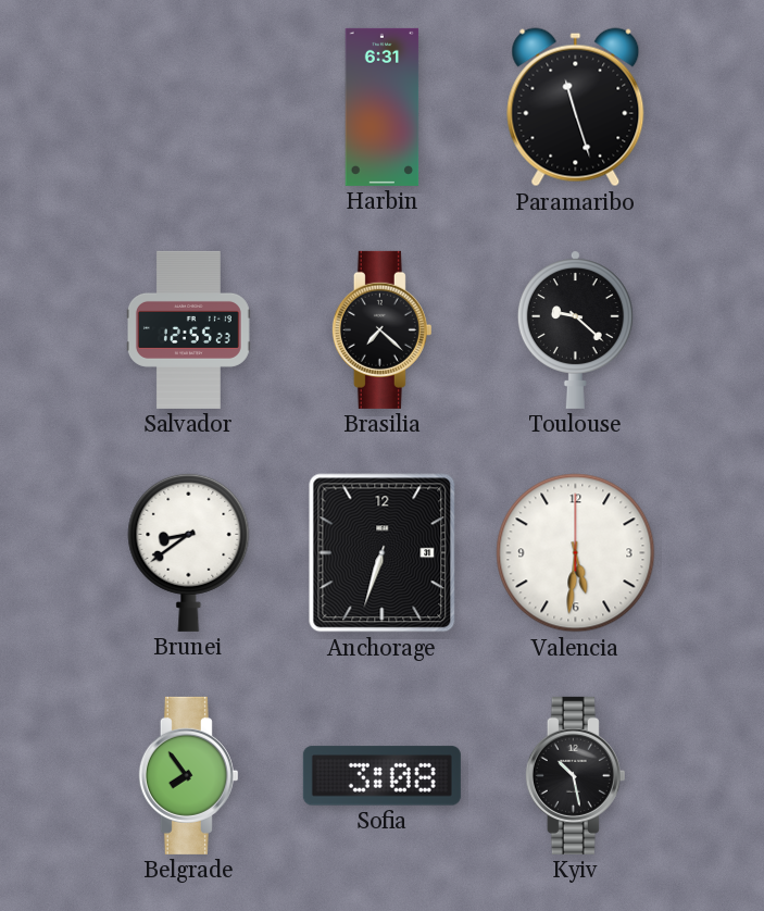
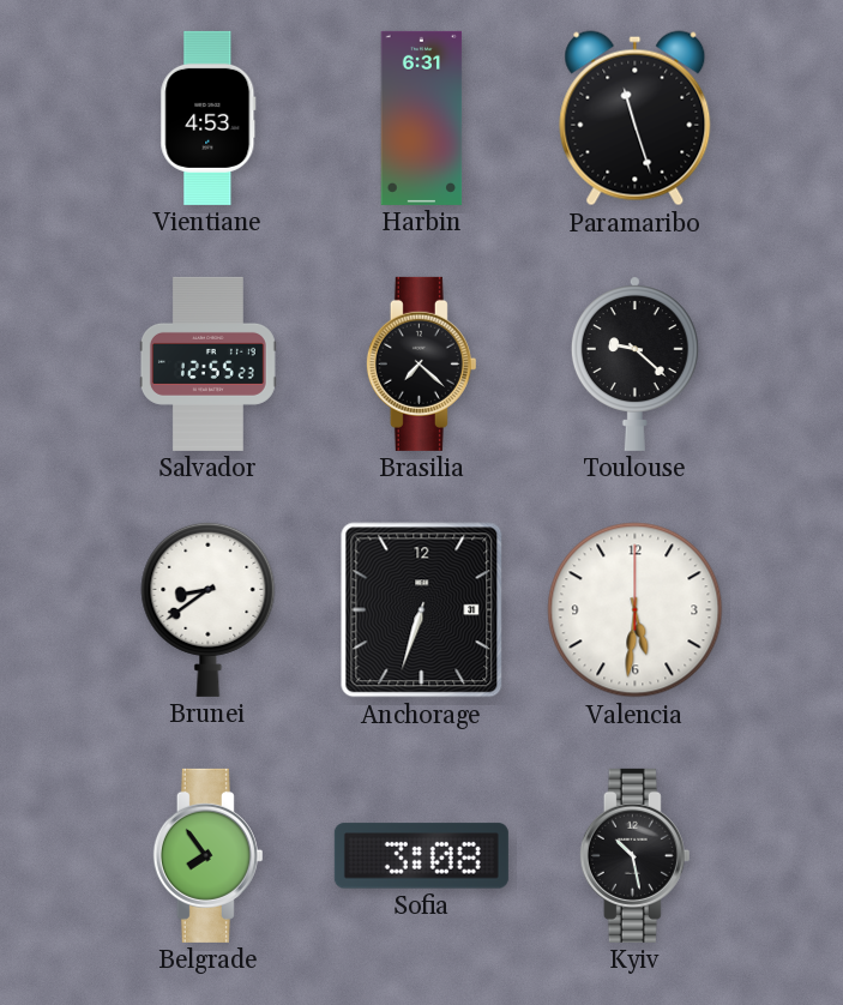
Vientiane: none -> 4:53
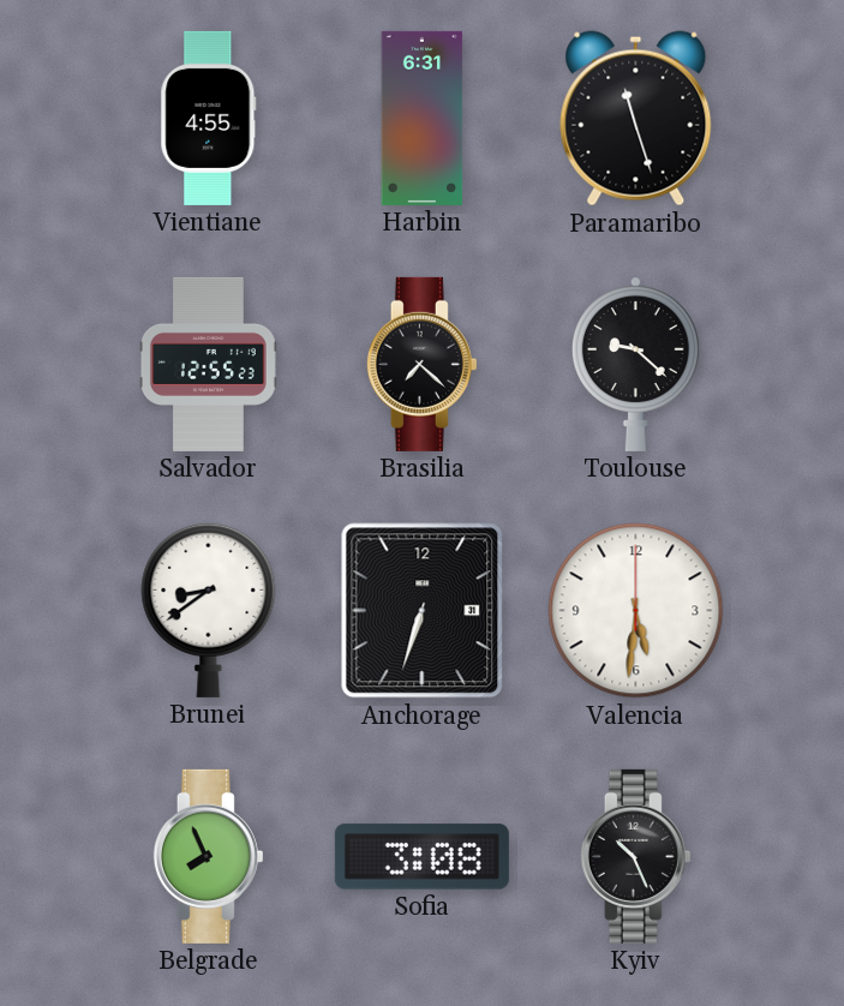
Vientiane: 4:53 -> 4:55
Belgrade: 7:54 -> 7:56
Kyiv: 10:28 -> 10:26
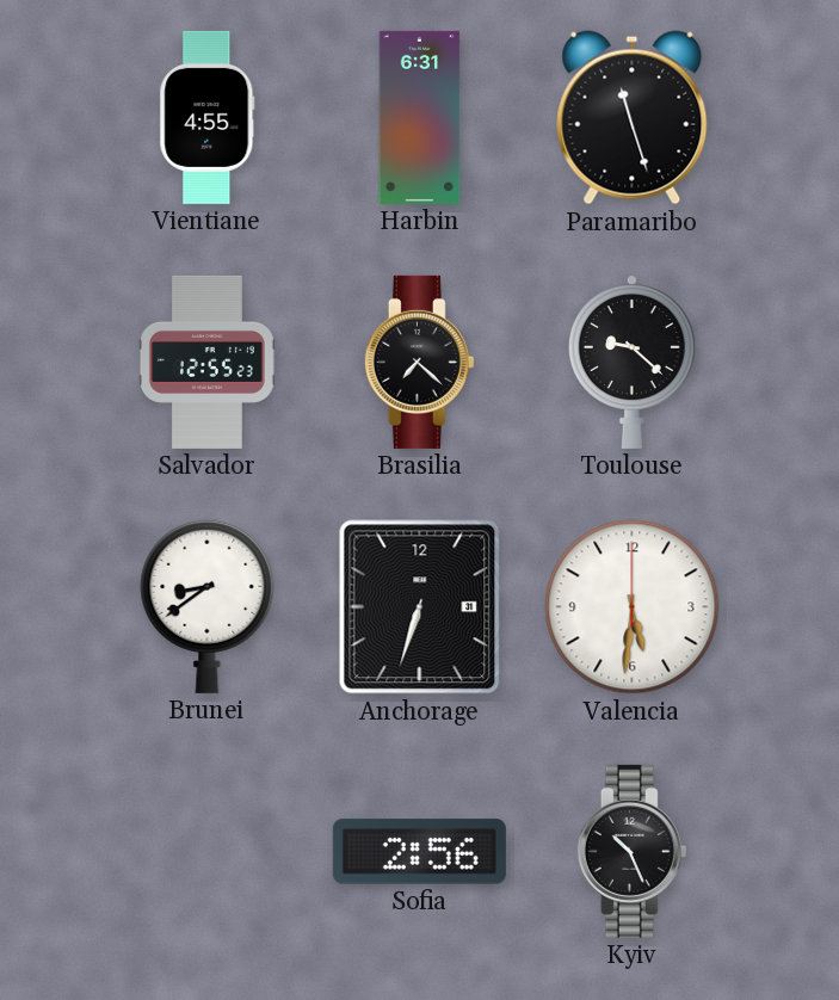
Belgrade: 7:56 -> none
Sofia: 3:08 -> 2:56
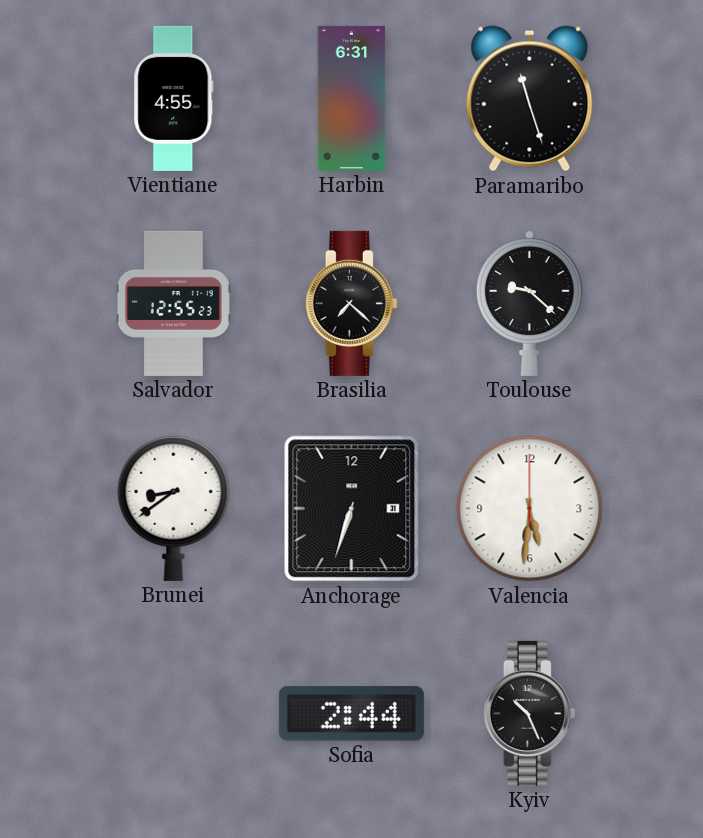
Sofia: 2:56 -> 2:44
